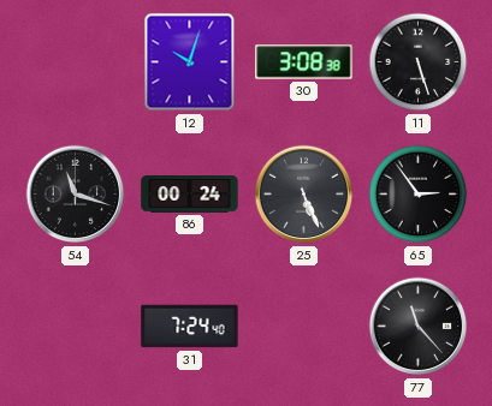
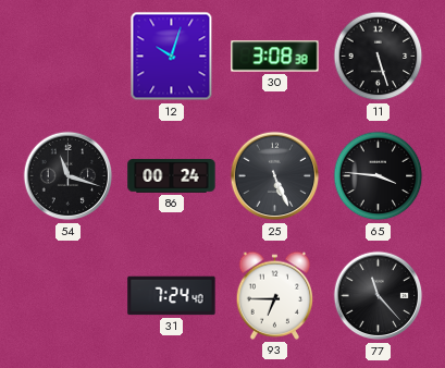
65: 2:54 -> 3:46
93: none -> 6:45
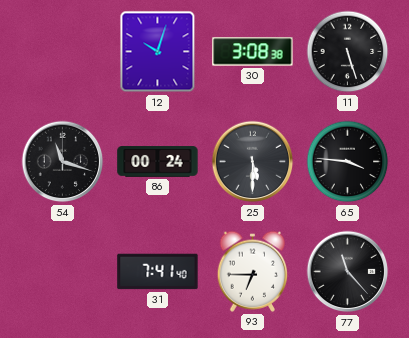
25: 5:26 -> 5:30
31: 7:24 -> 7:41
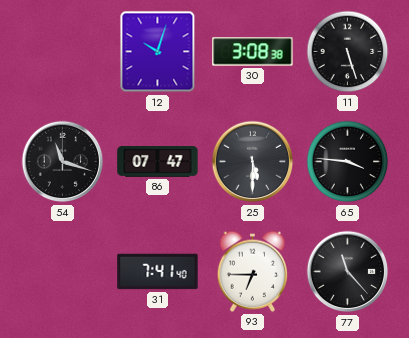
86: 00:24 -> 07:47
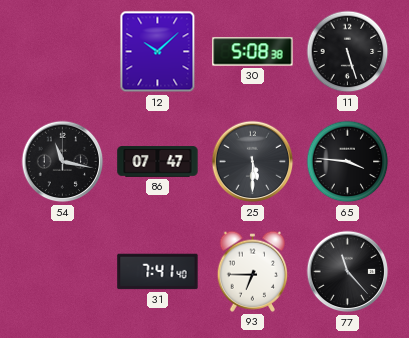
12: 10:03 -> 10:08
30: 3:08 -> 5:08
54: 11:18 -> 11:17
